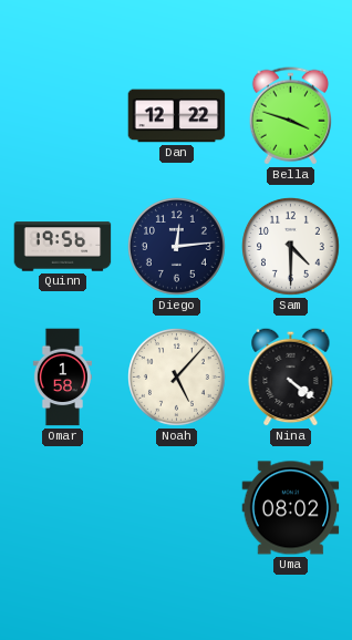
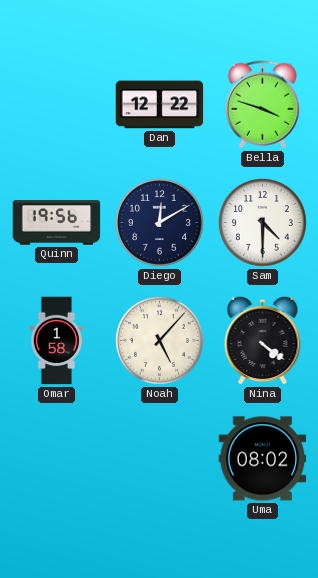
Diego: 12:14 -> 12:10
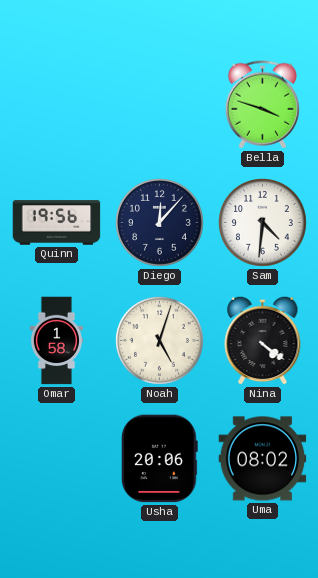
Dan: 12:22 -> none
Diego: 12:10 -> 12:07
Sam: 4:30 -> 4:31
Noah: 5:07 -> 5:03
Usha: none -> 20:06
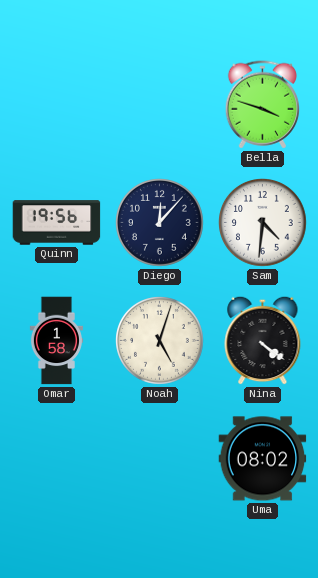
Usha: 20:06 -> none
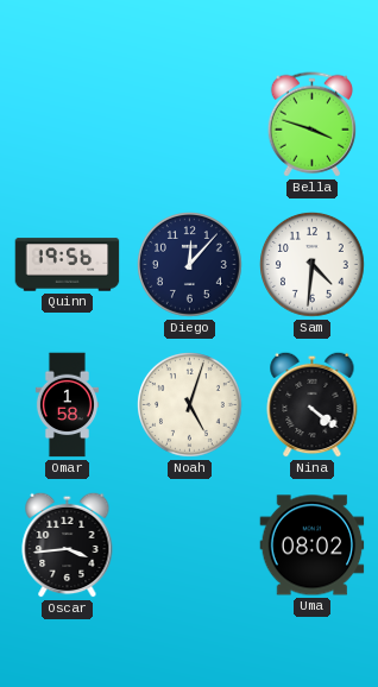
Oscar: none -> 3:44
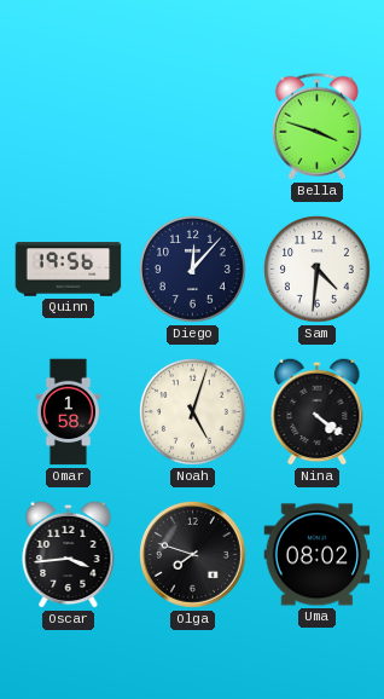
Olga: none -> 7:48
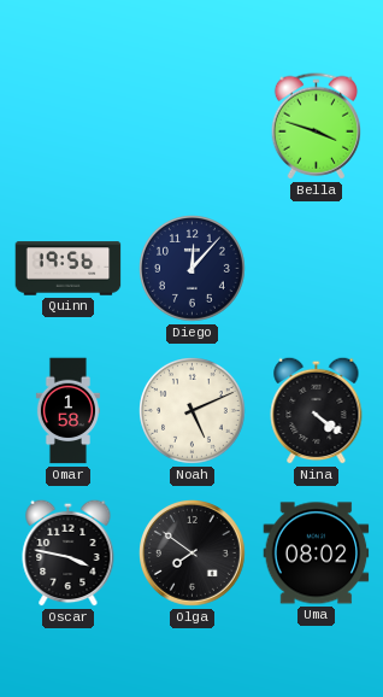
Sam: 4:31 -> none
Noah: 5:03 -> 5:11
Oscar: 3:44 -> 3:47
Olga: 7:48 -> 7:51
